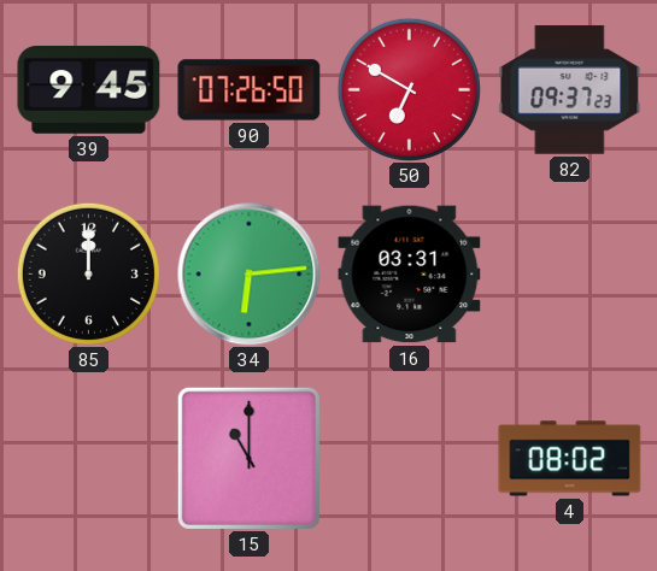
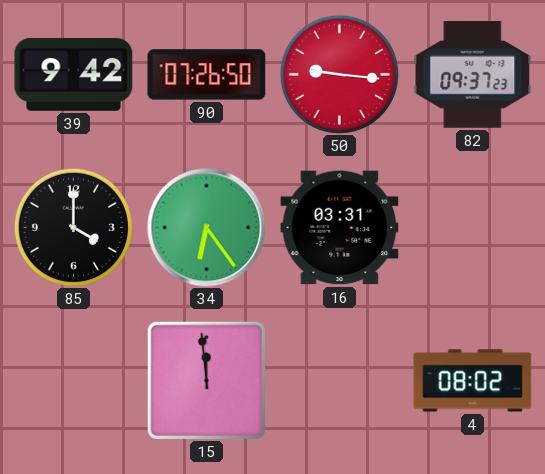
39: 9:45 -> 9:42
50: 6:50 -> 9:16
85: 12:00 -> 4:00
34: 6:14 -> 6:24
15: 11:00 -> 11:59
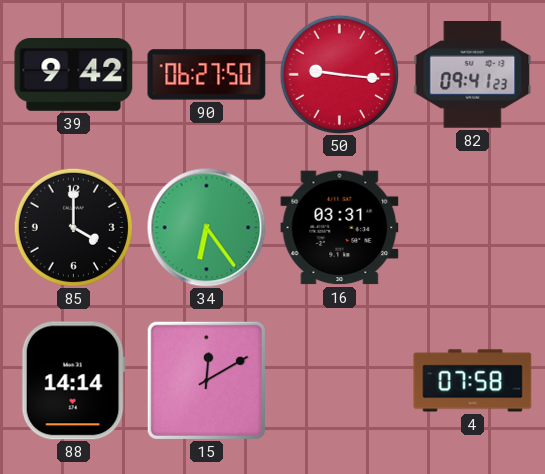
90: 07:26 -> 06:27
82: 09:37 -> 09:41
88: none -> 14:14
15: 11:59 -> 12:10
4: 08:02 -> 07:58
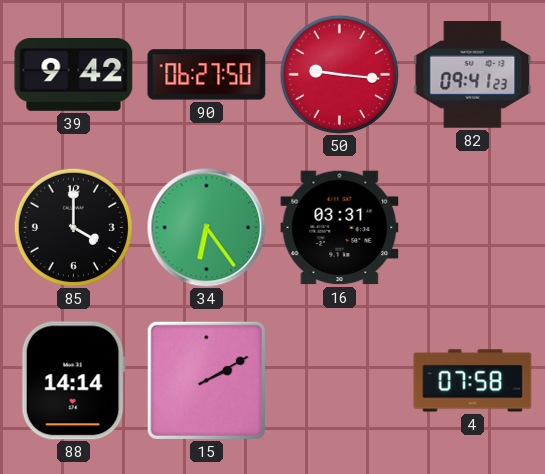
15: 12:10 -> 2:10
